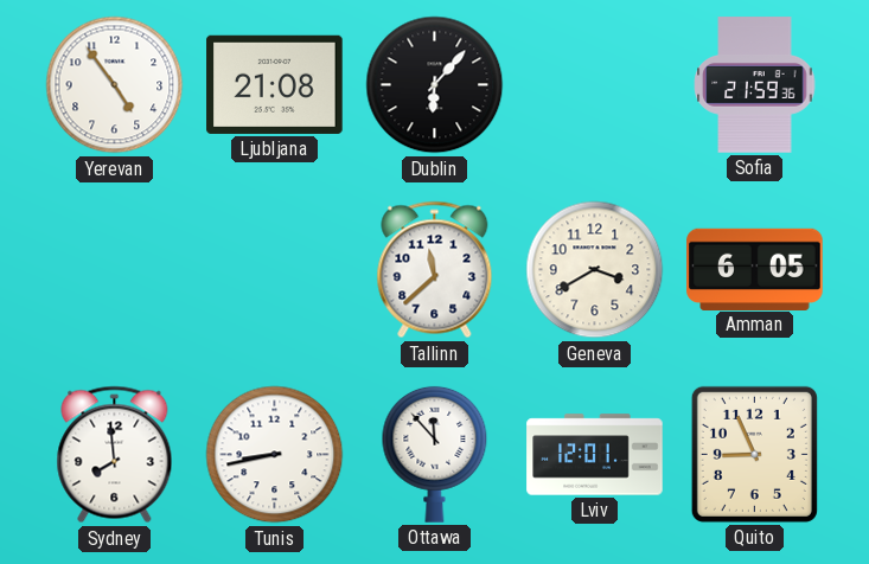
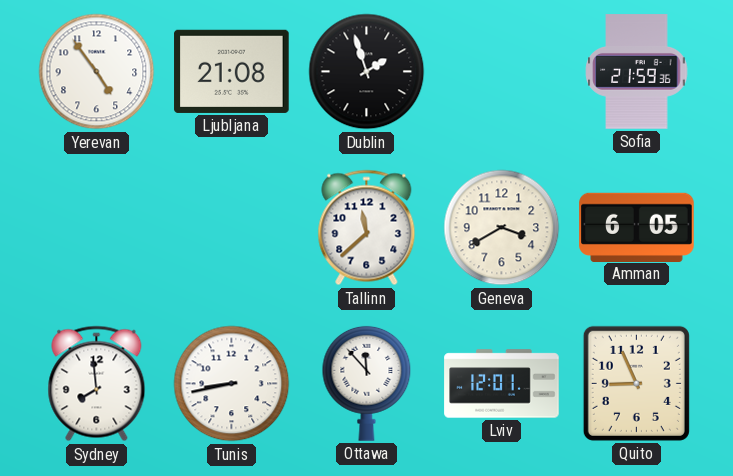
Dublin: 6:07 -> 1:57
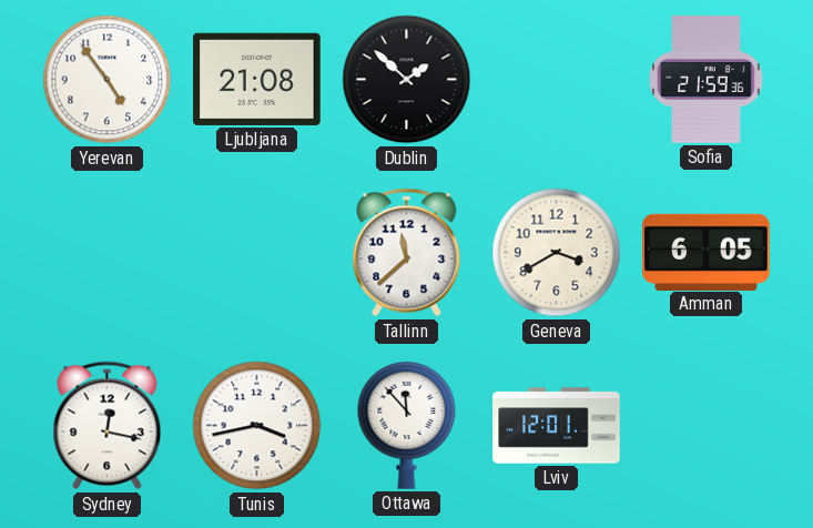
Dublin: 1:57 -> 1:52
Sydney: 7:59 -> 12:17
Tunis: 8:43 -> 3:43
Quito: 8:56 -> none
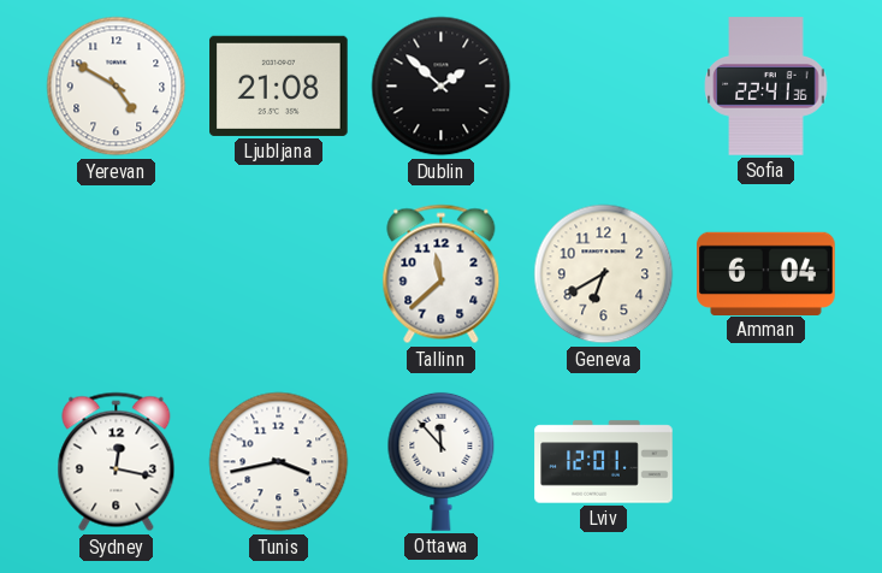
Yerevan: 4:54 -> 4:50
Sofia: 21:59 -> 22:41
Geneva: 3:40 -> 6:40
Amman: 6:05 -> 6:04
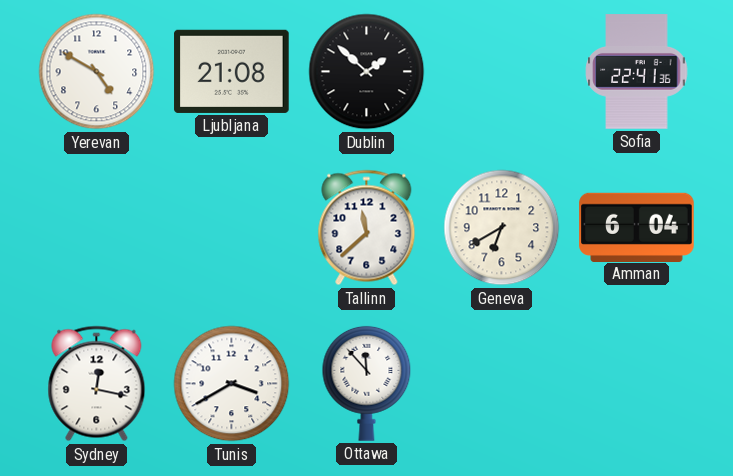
Tunis: 3:43 -> 3:40
Lviv: 12:01 -> none
